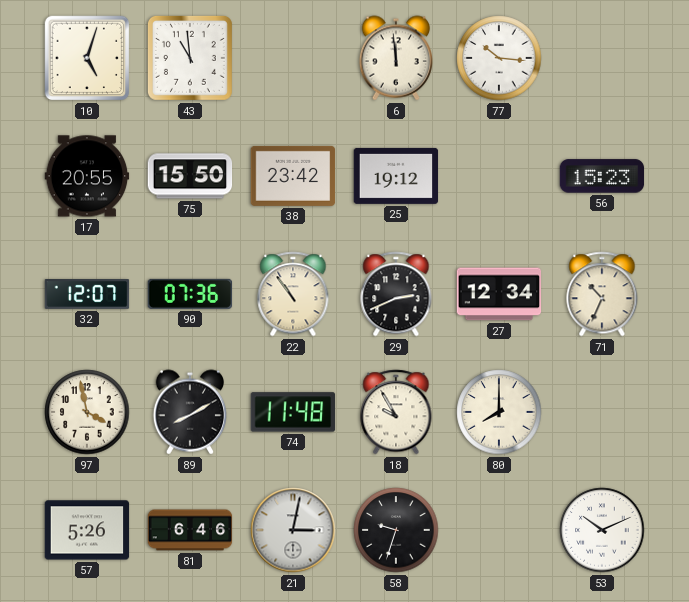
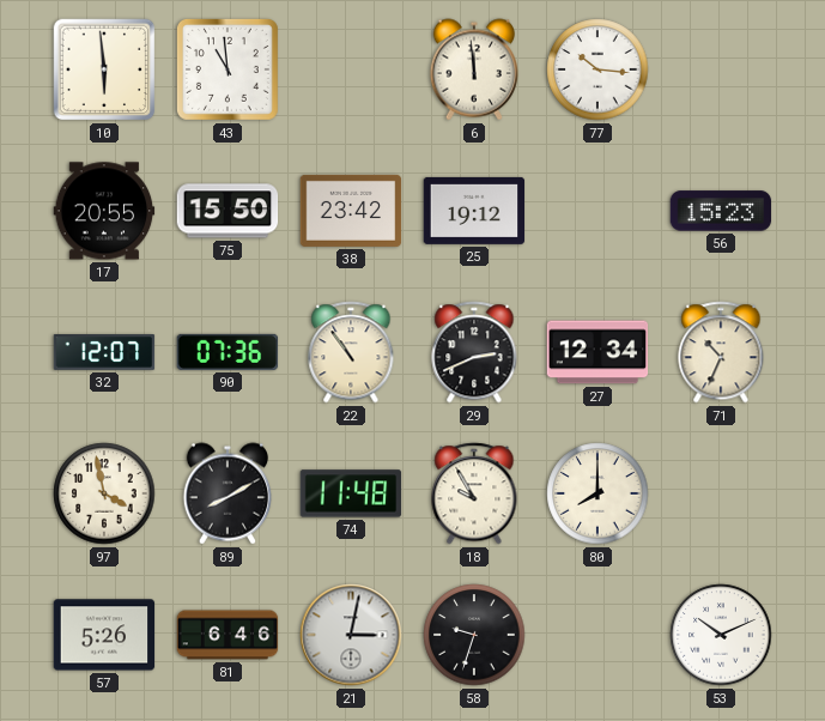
10: 5:03 -> 5:59
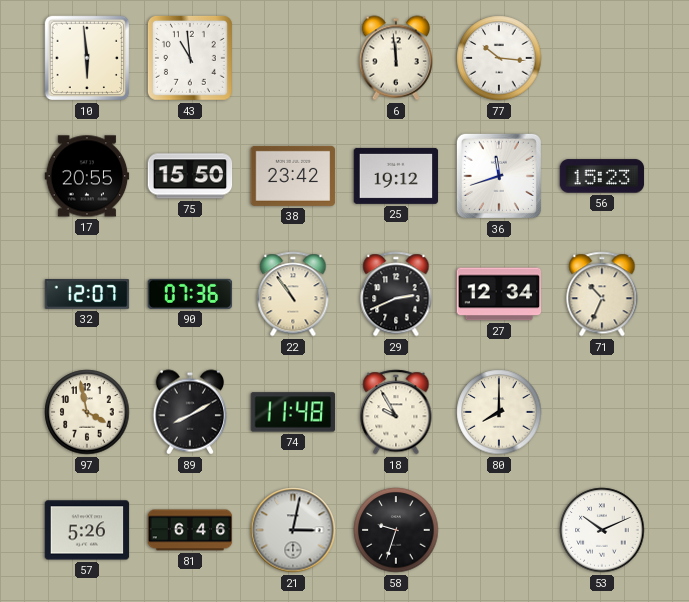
36: none -> 11:42
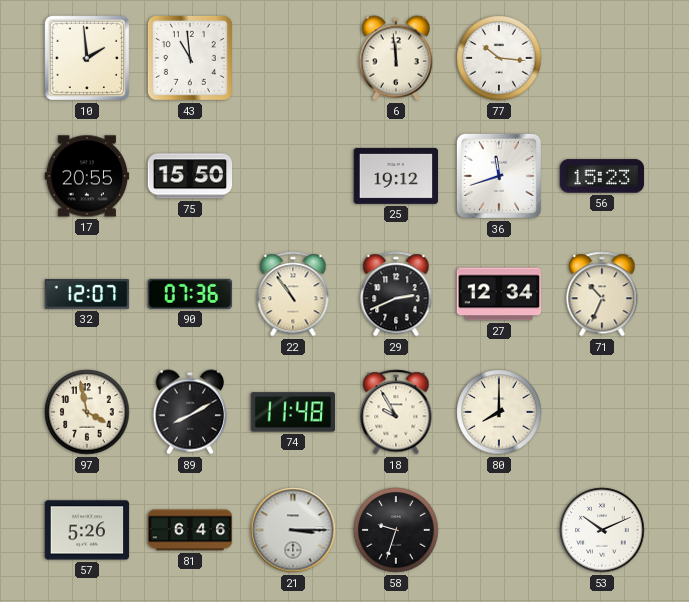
10: 5:59 -> 1:59
38: 23:42 -> none
21: 3:02 -> 3:15
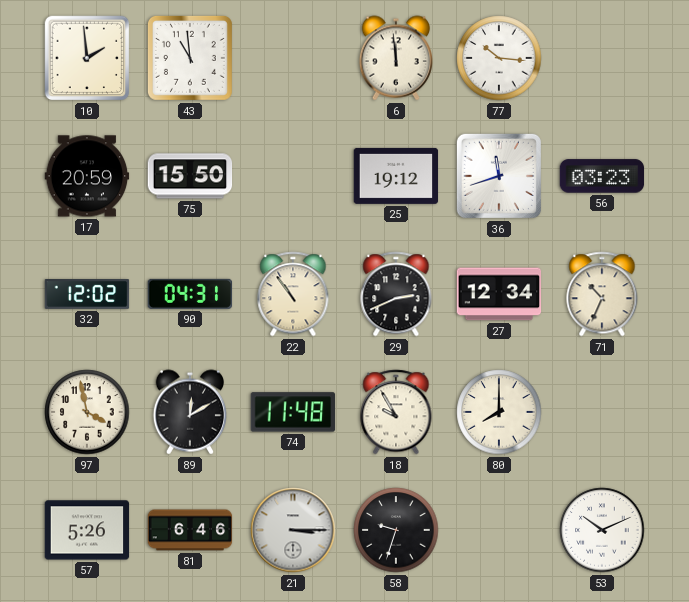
17: 20:55 -> 20:59
56: 15:23 -> 03:23
32: 12:07 -> 12:02
90: 07:36 -> 04:31
89: 8:10 -> 12:10
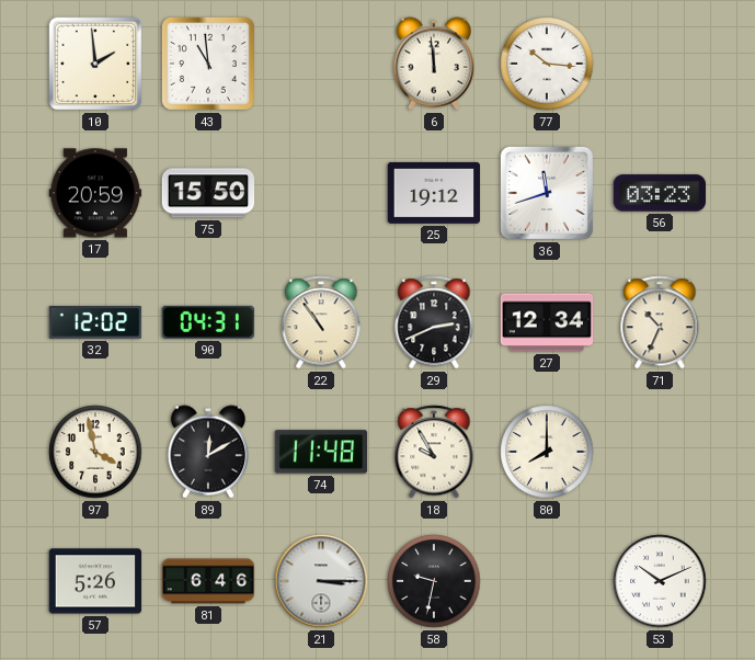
58: 9:33 -> 9:32
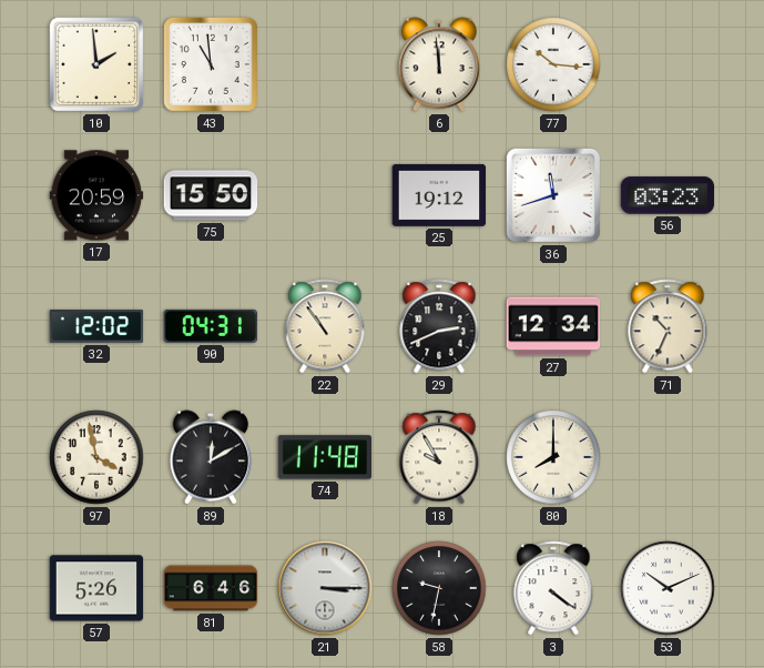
3: none -> 4:21
